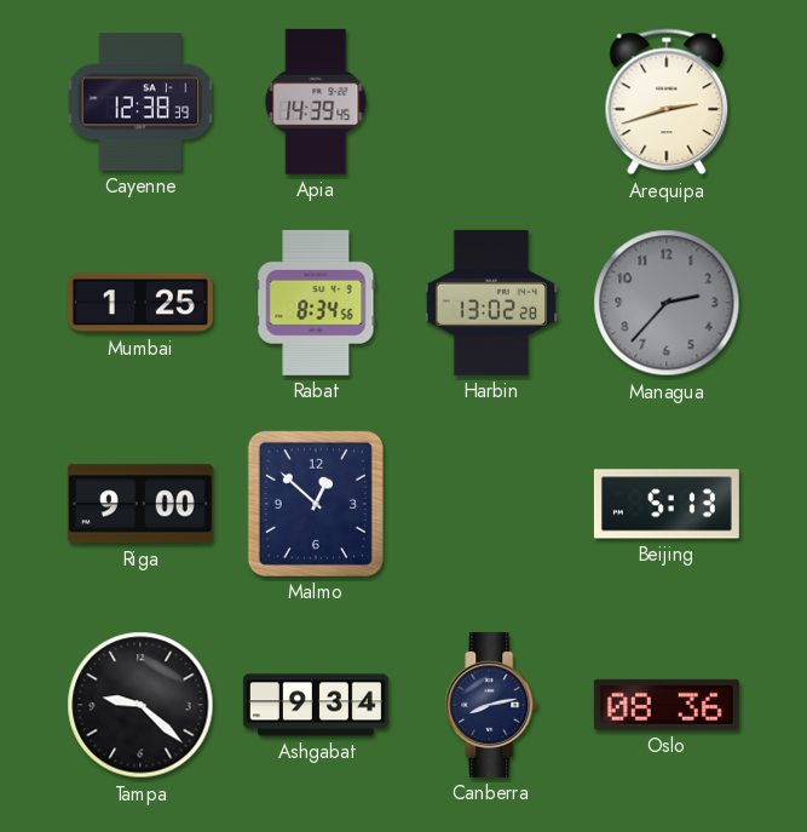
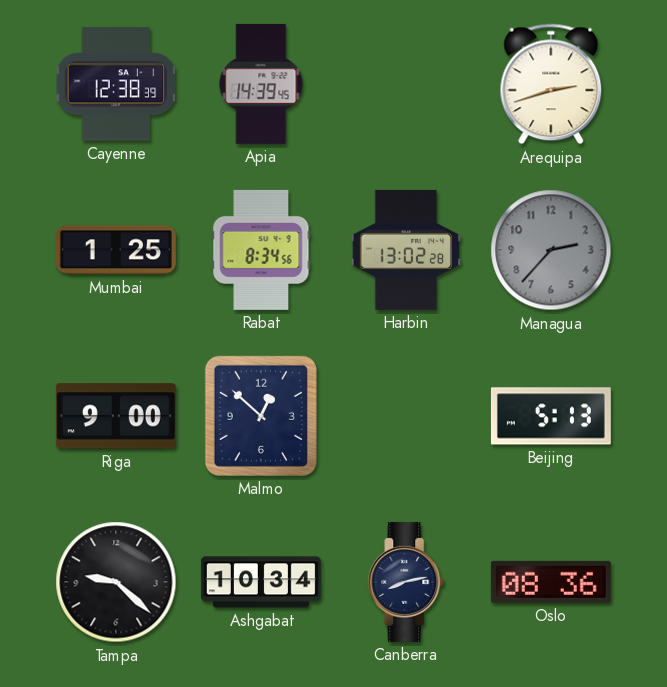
Ashgabat: 9:34 -> 10:34
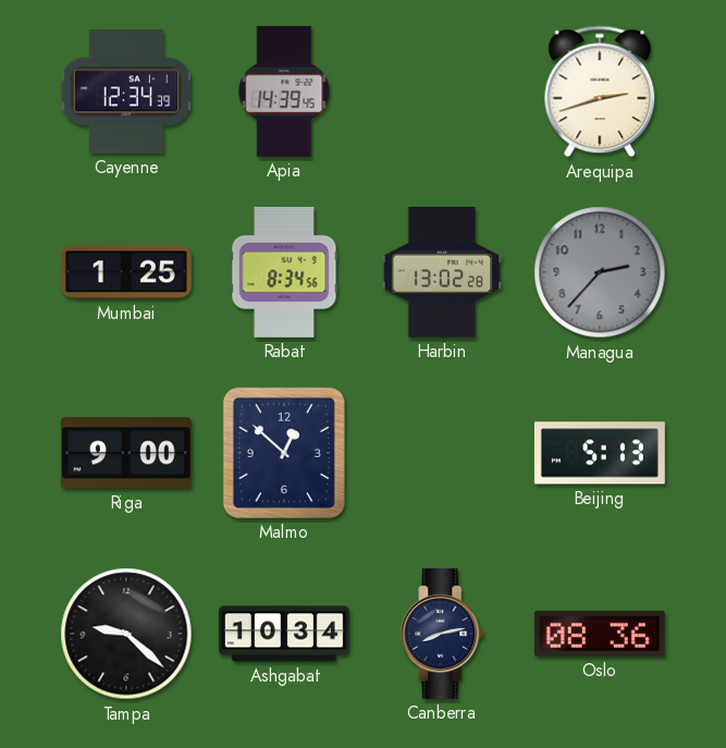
Cayenne: 12:38 -> 12:34
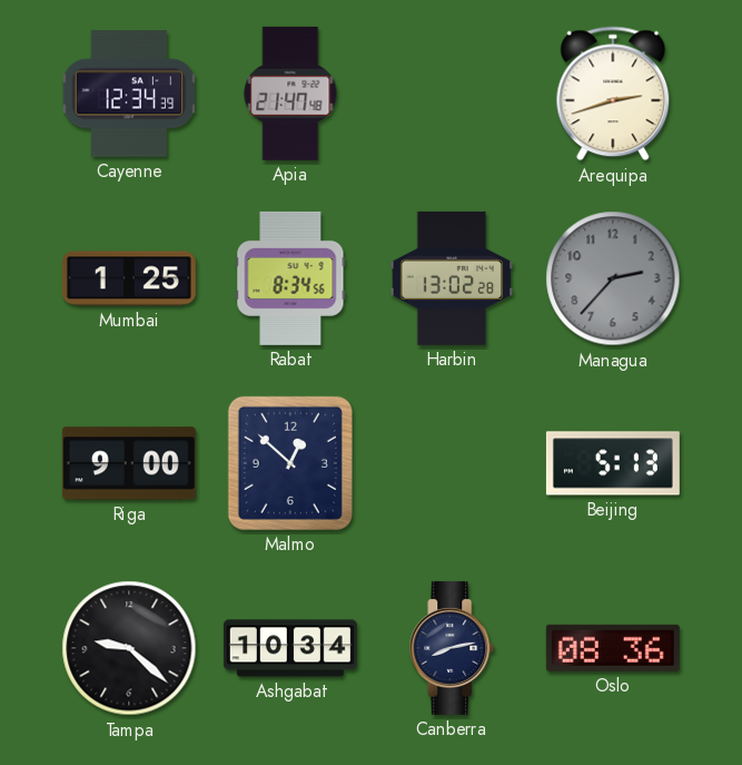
Apia: 14:39 -> 21:47
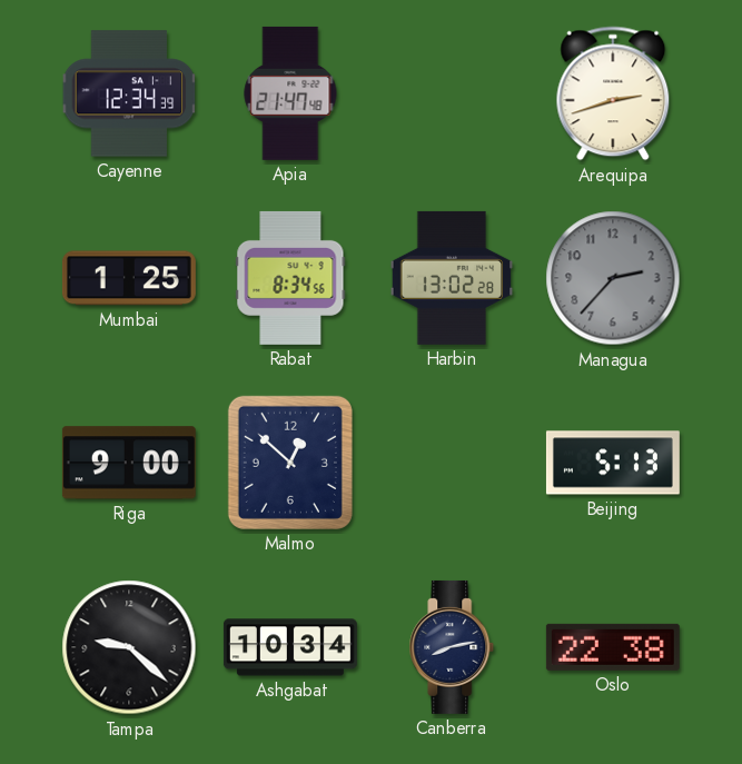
Oslo: 08:36 -> 22:38
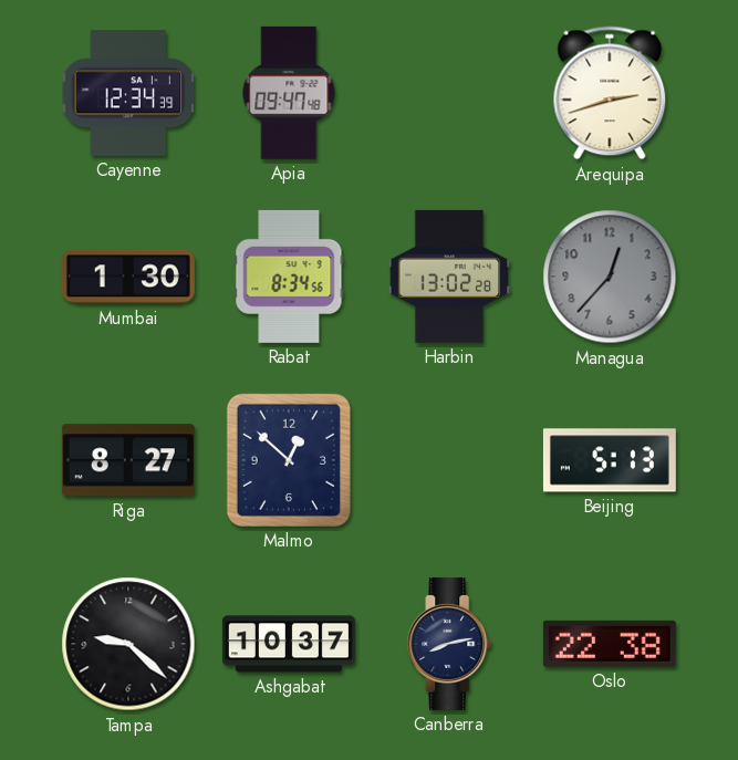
Apia: 21:47 -> 09:47
Mumbai: 1:25 -> 1:30
Managua: 2:37 -> 12:37
Riga: 9:00 -> 8:27
Ashgabat: 10:34 -> 10:37
